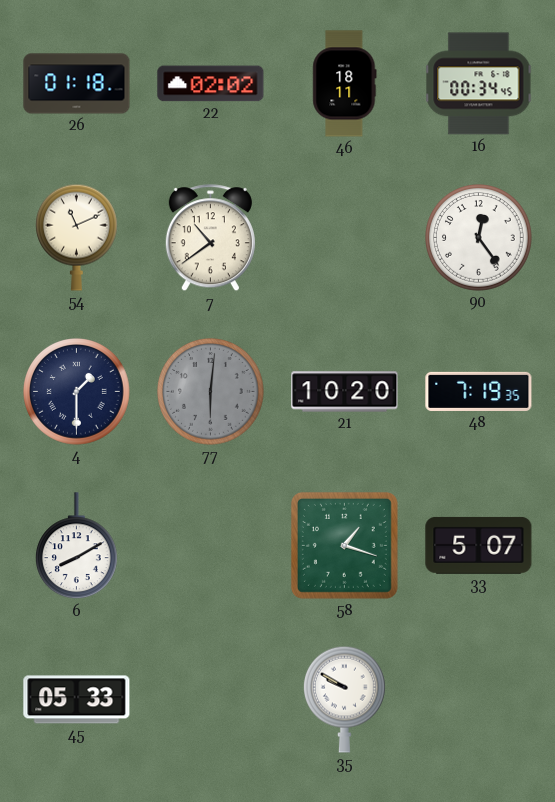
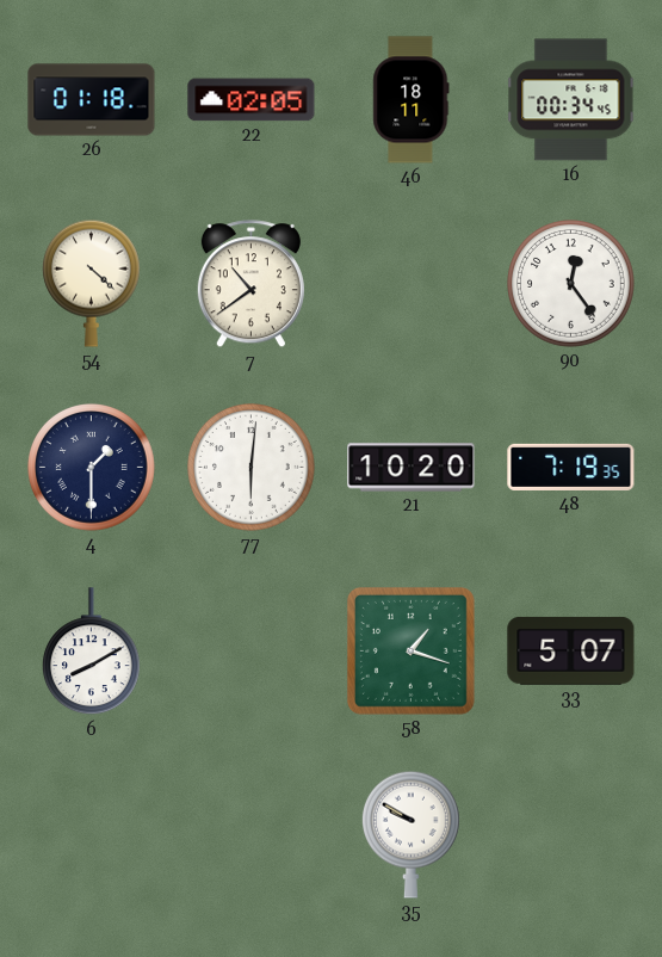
22: 02:02 -> 02:05
54: 11:11 -> 4:22
77 dial: grey -> white
45: 05:33 -> none
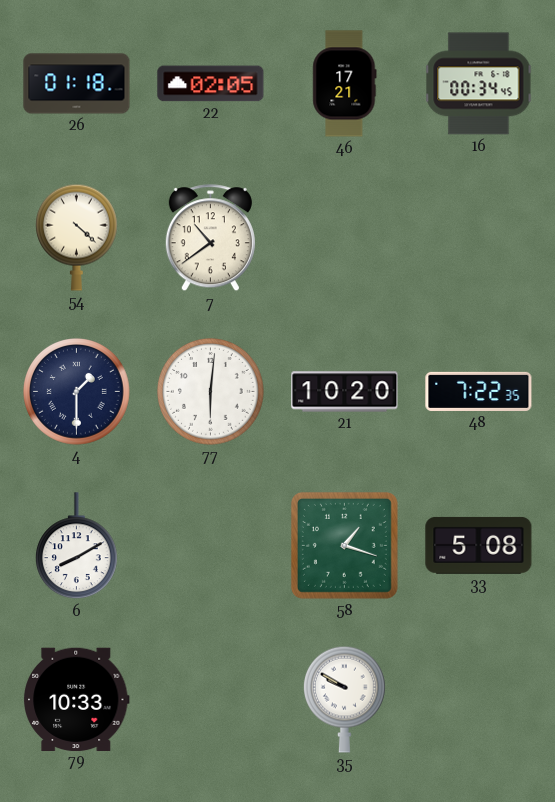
46: 18:11 -> 17:21
90: 12:24 -> none
48: 7:19 -> 7:22
33: 5:07 -> 5:08
79: none -> 10:33
